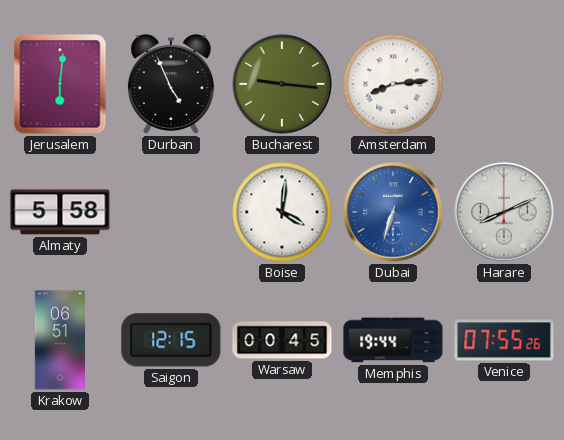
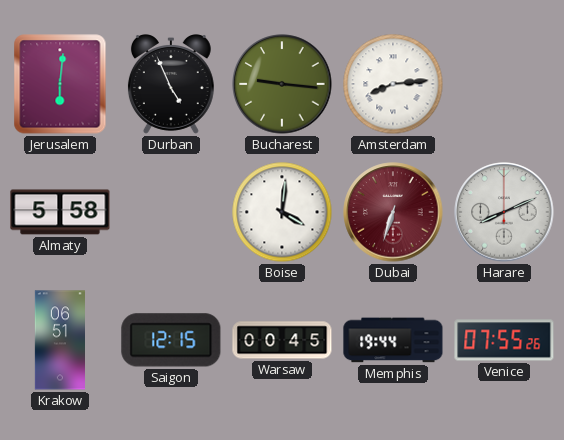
Dubai dial: blue -> burgundy
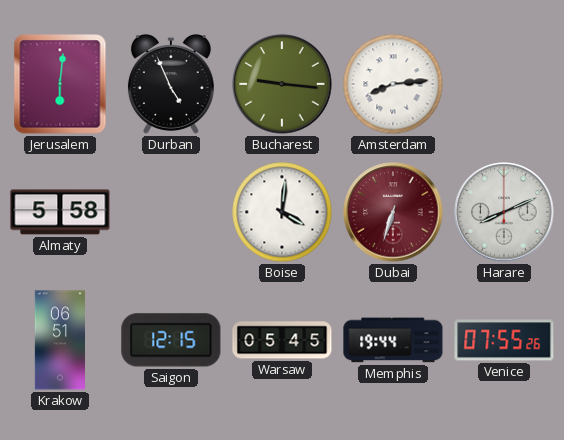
Warsaw: 00:45 -> 05:45
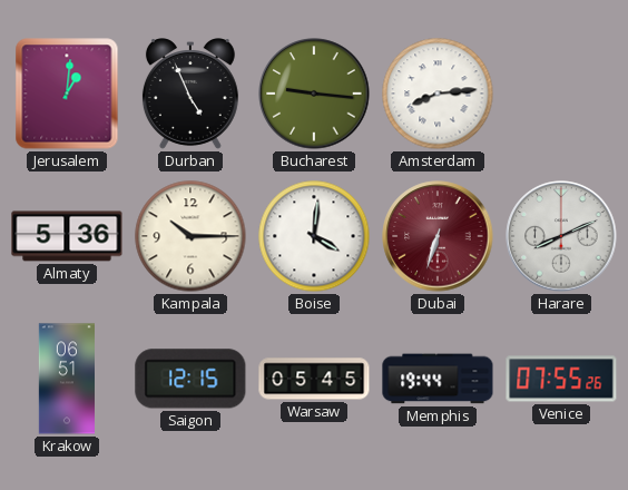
Jerusalem: 6:01 -> 1:01
Almaty: 5:58 -> 5:36
Kampala: none -> 10:15
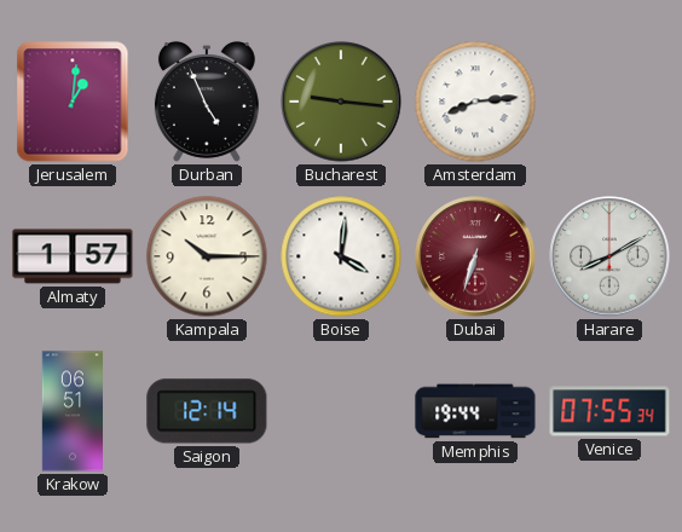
Almaty: 5:36 -> 1:57
Harare: 8:11 -> 8:10
Saigon: 12:15 -> 12:14
Warsaw: 05:45 -> none
Venice: 07:55:26 -> 07:55:34
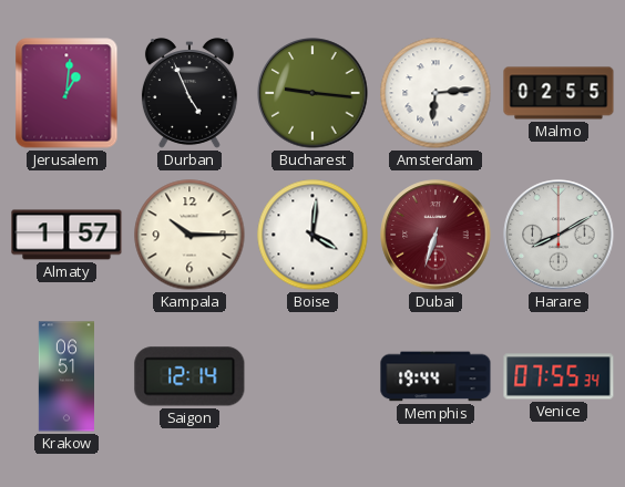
Amsterdam: 8:14 -> 6:14
Malmo: none -> 02:55
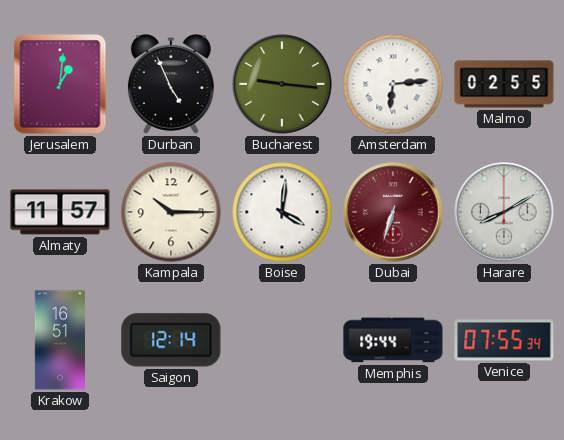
Almaty: 1:57 -> 11:57
Krakow: 06:51 -> 16:51
